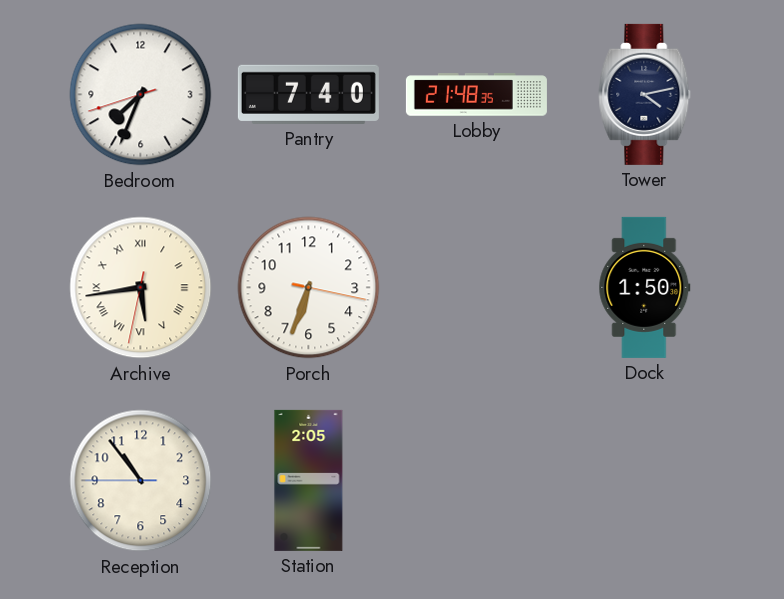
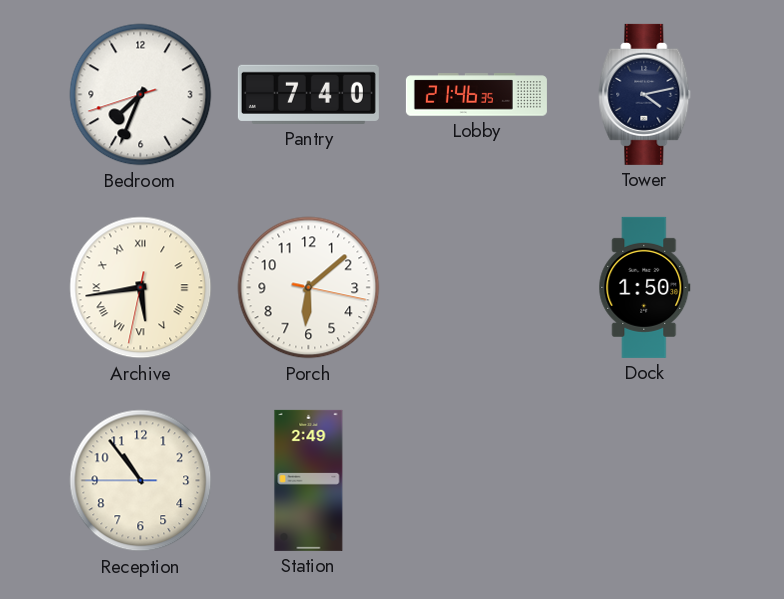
Lobby: 21:48 -> 21:46
Porch: 6:33 -> 6:08
Station: 2:05 -> 2:49
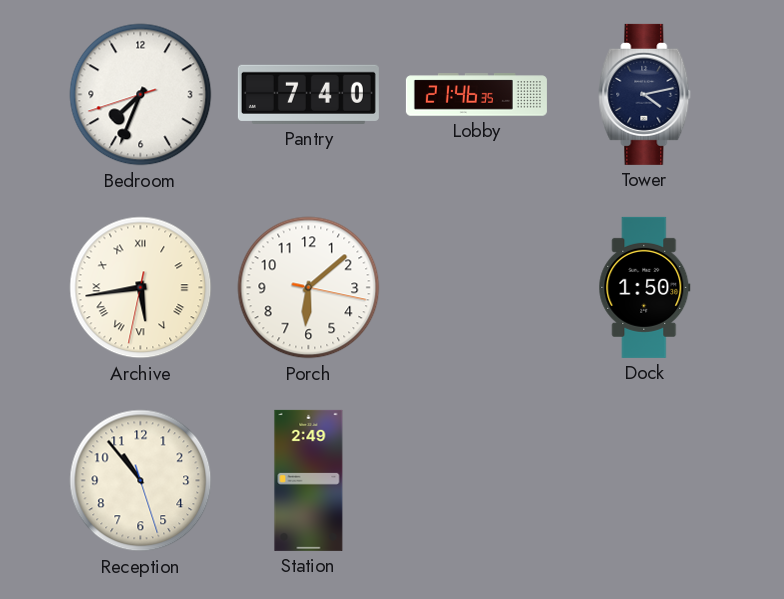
Reception: 10:53:45 -> 10:53:27
